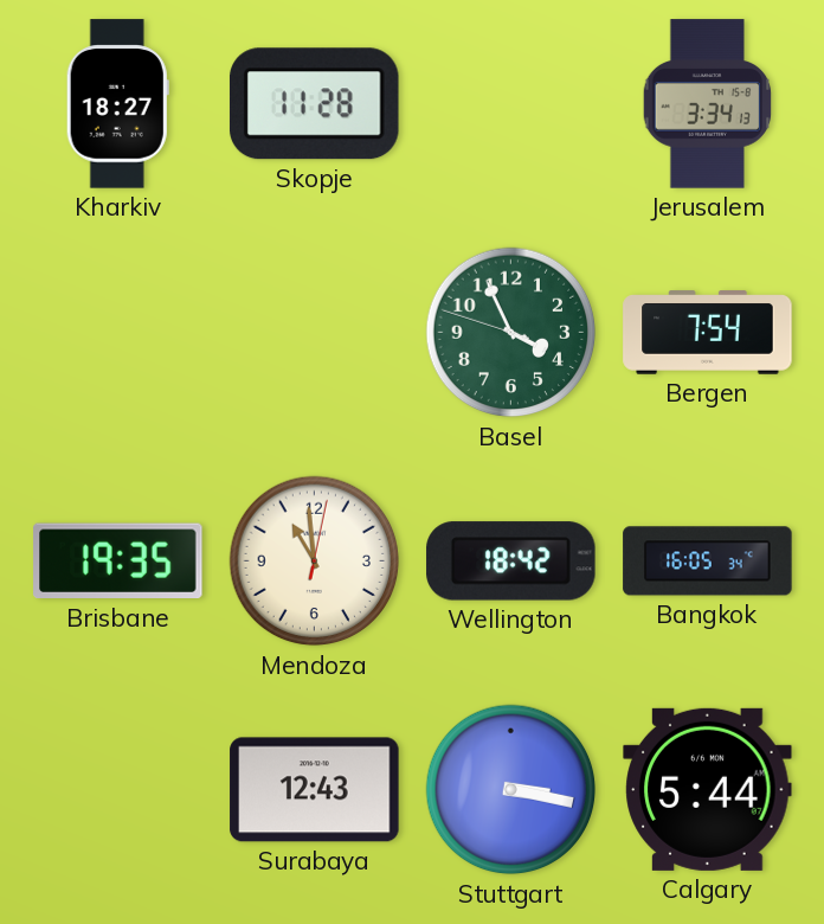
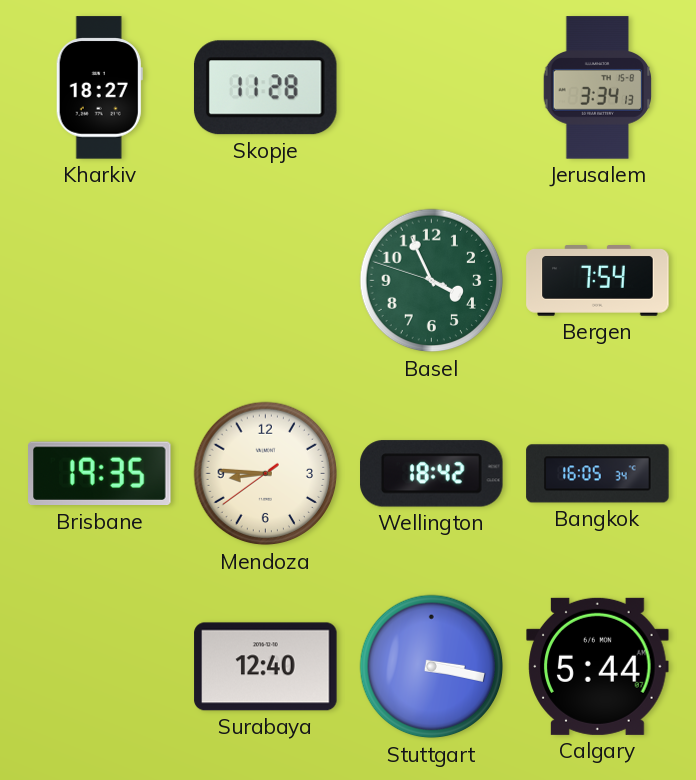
Mendoza: 10:59 -> 8:45
Surabaya: 12:43 -> 12:40
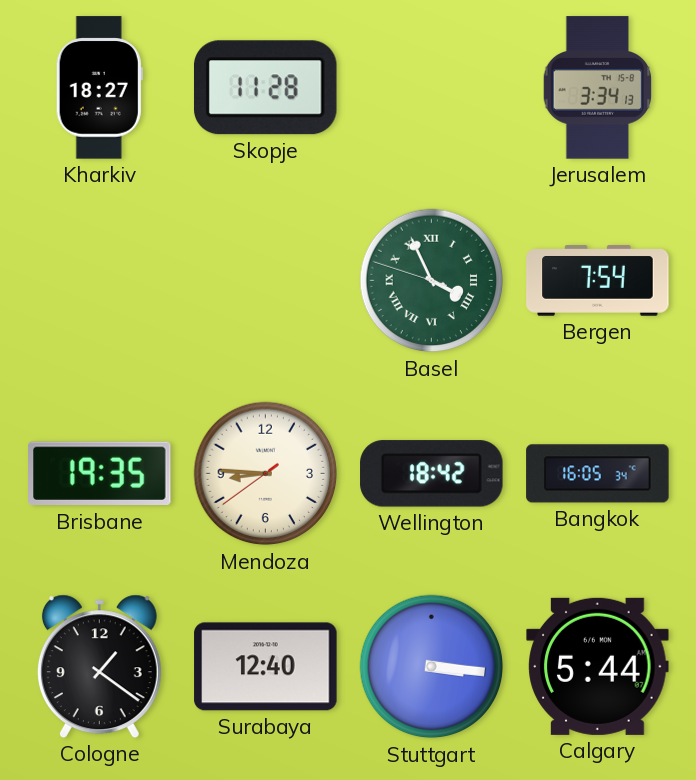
Basel numerals: Arabic -> Roman
Cologne: none -> 1:21
Stuttgart: 3:17 -> 3:16
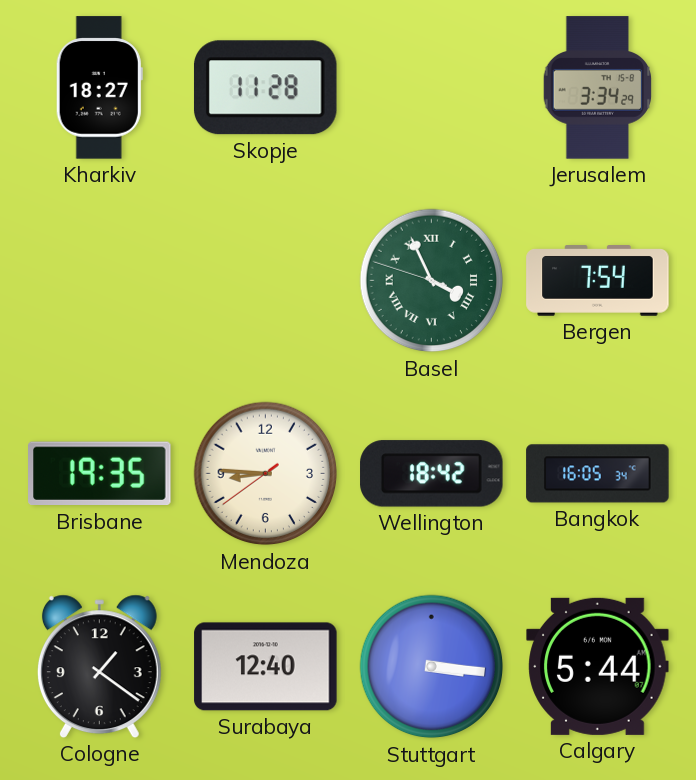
Jerusalem: 3:34:13 -> 3:34:29
